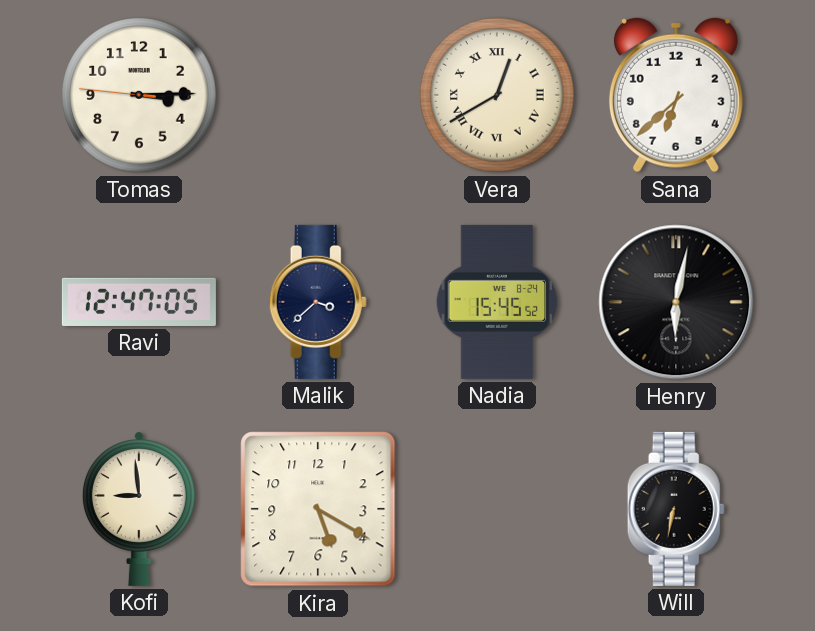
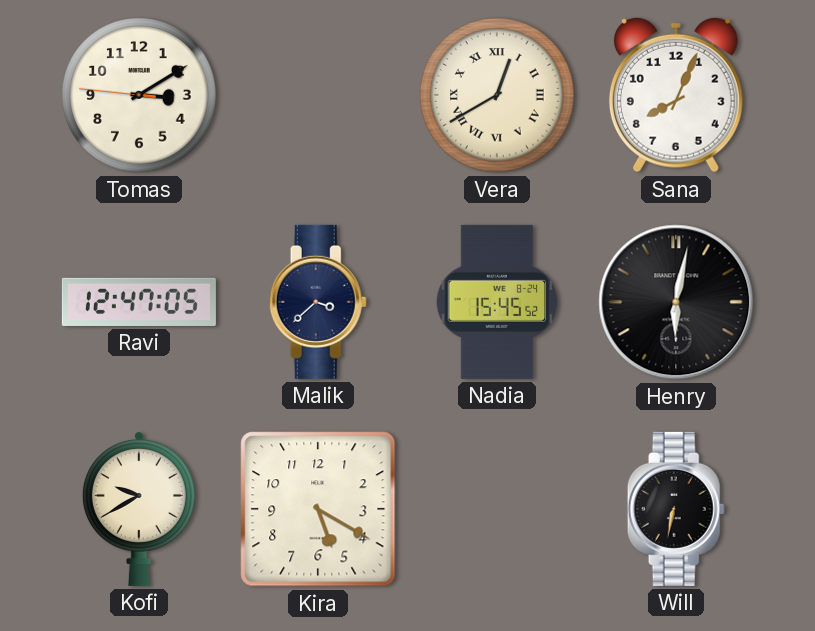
Tomas: 3:14 -> 3:09
Sana: 6:38 -> 8:04
Kofi: 8:59 -> 9:40
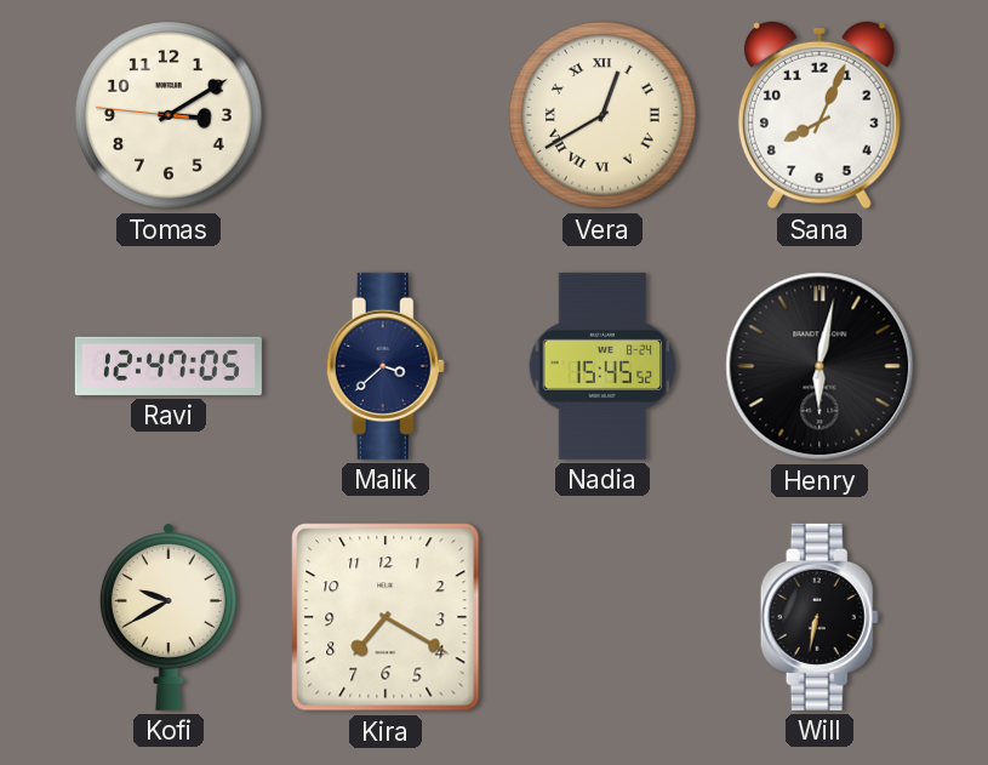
Kira: 5:20 -> 7:20
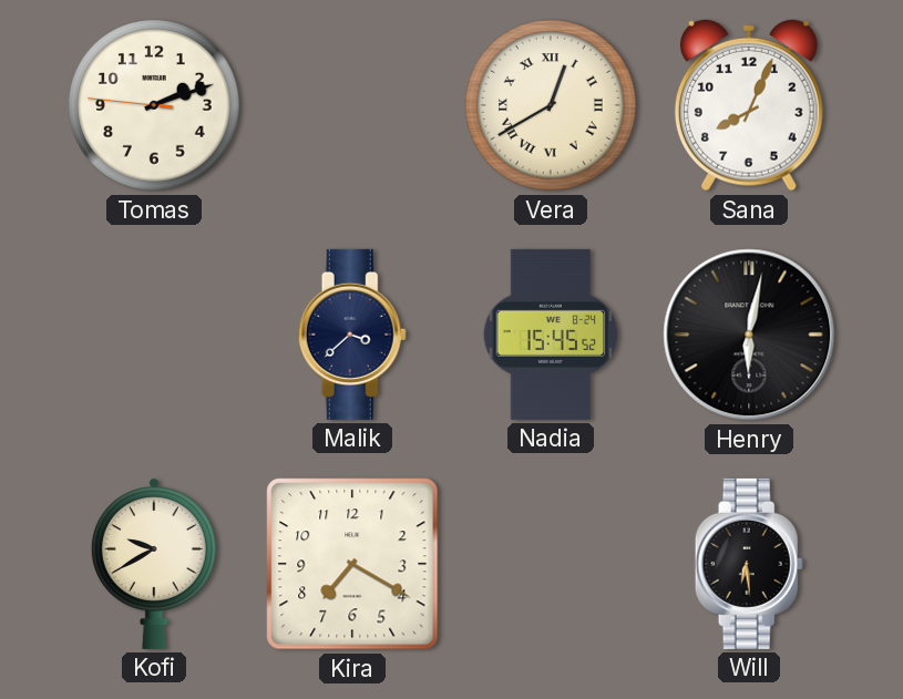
Tomas: 3:09 -> 2:11
Ravi: 12:47 -> none
Will: 6:32 -> 6:29
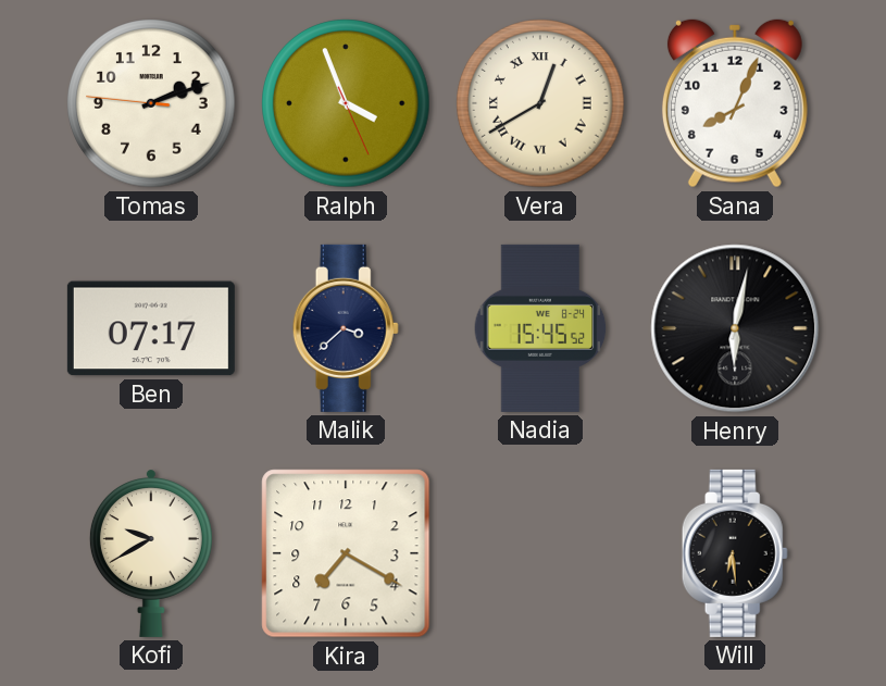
Ralph: none -> 3:56
Ben: none -> 07:17
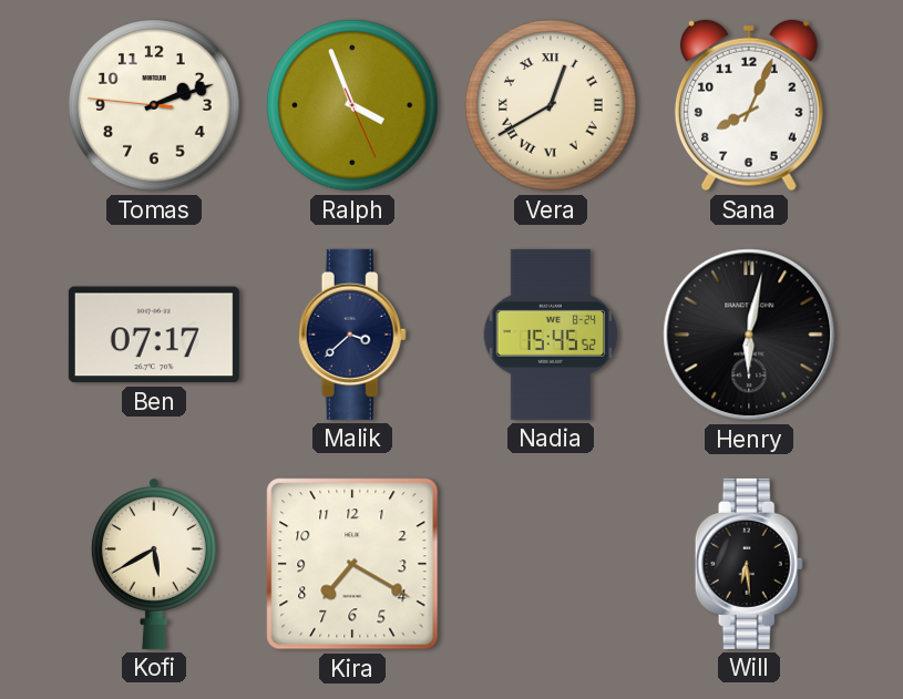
Kofi: 9:40 -> 5:40
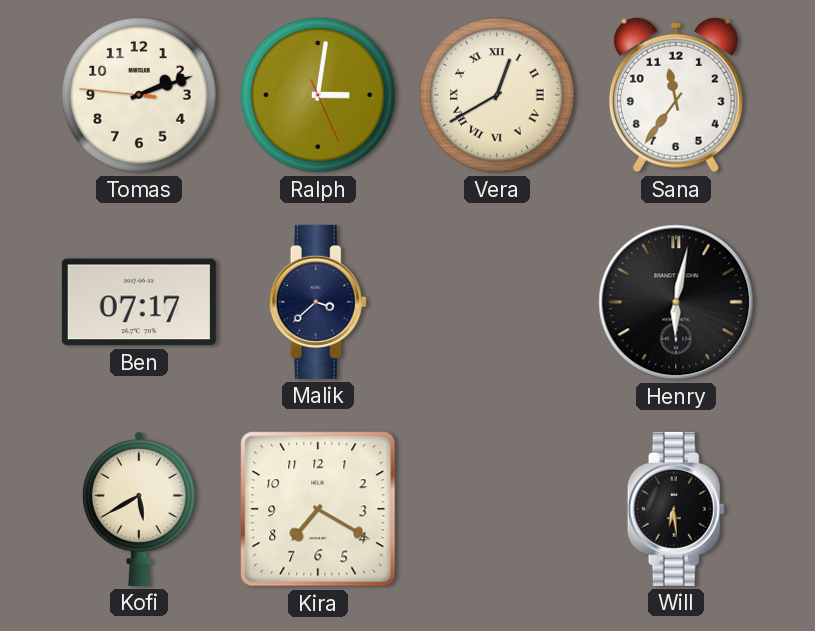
Ralph: 3:56 -> 3:01
Sana: 8:04 -> 11:36
Nadia: 15:45 -> none
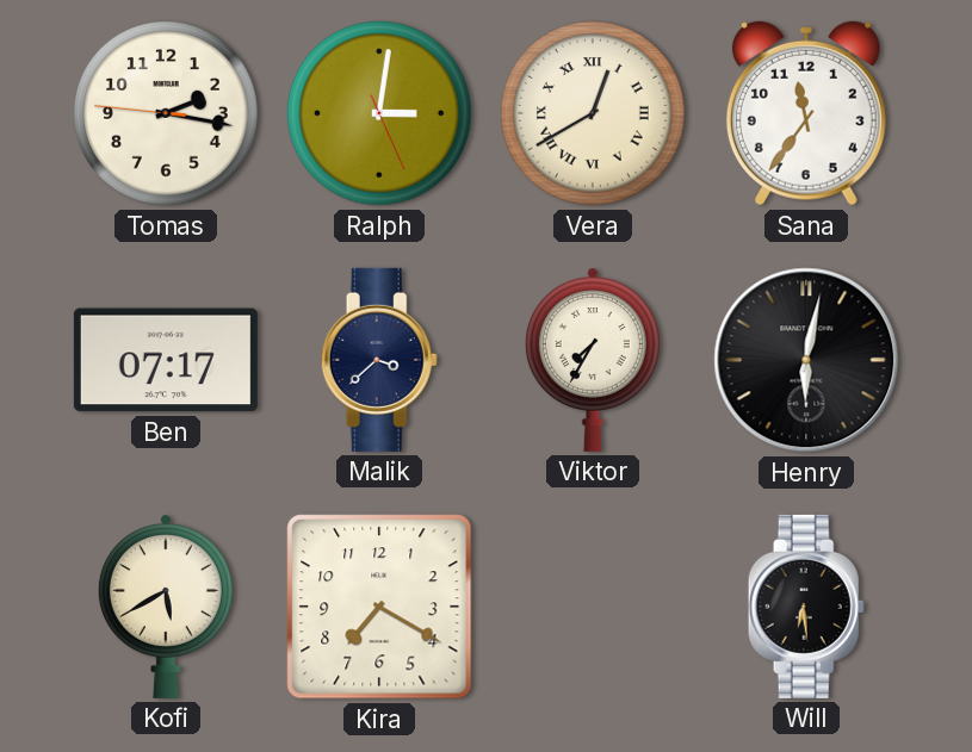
Tomas: 2:11 -> 2:16
Viktor: none -> 7:35
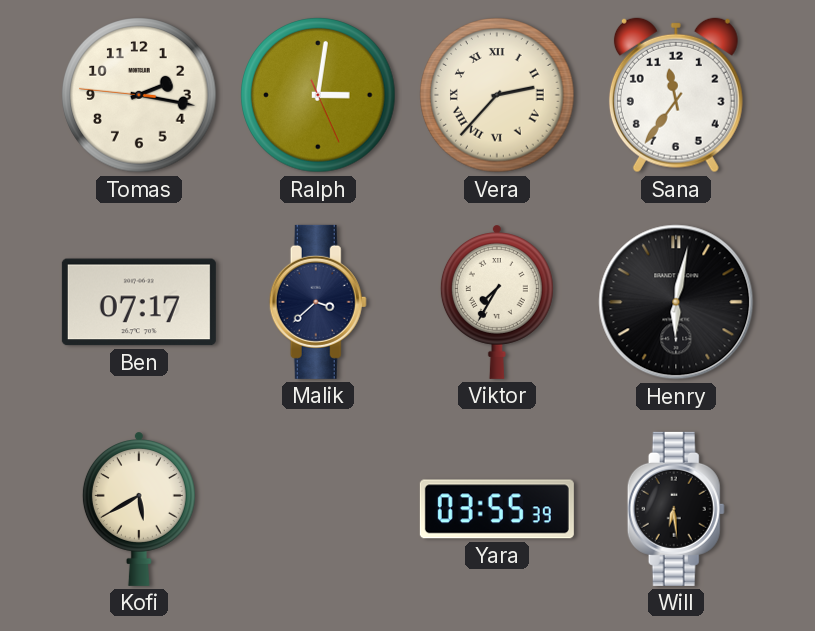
Vera: 12:40 -> 2:37
Kira: 7:20 -> none
Yara: none -> 03:55
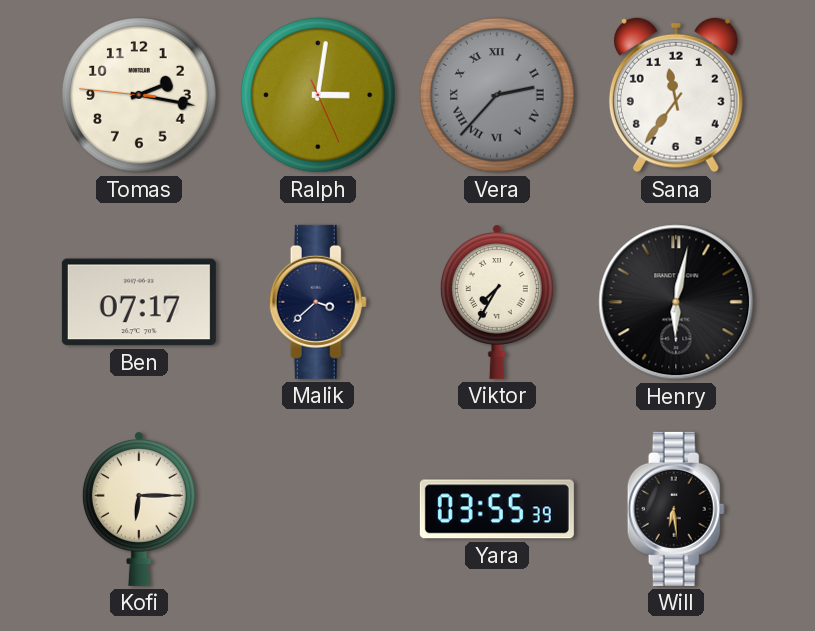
Vera dial: cream -> grey
Kofi: 5:40 -> 6:15
